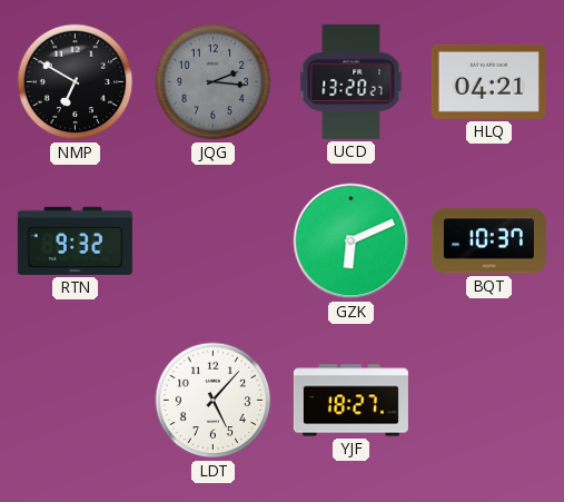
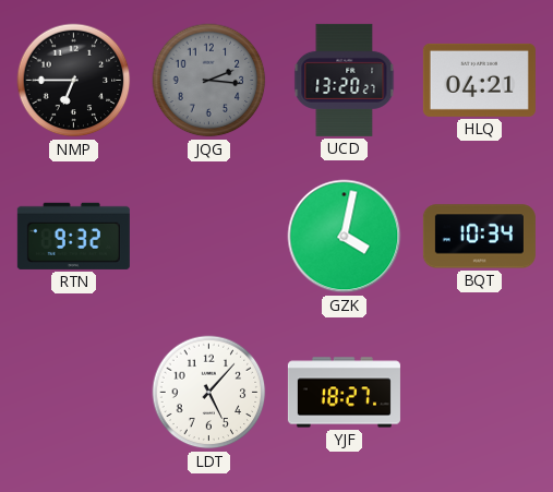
NMP: 6:50 -> 6:45
GZK: 6:11 -> 4:02
BQT: 10:37 -> 10:34
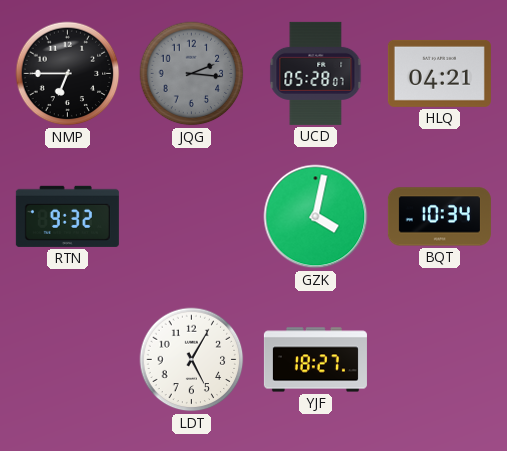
UCD: 13:20 -> 05:28
LDT: 5:07 -> 5:05
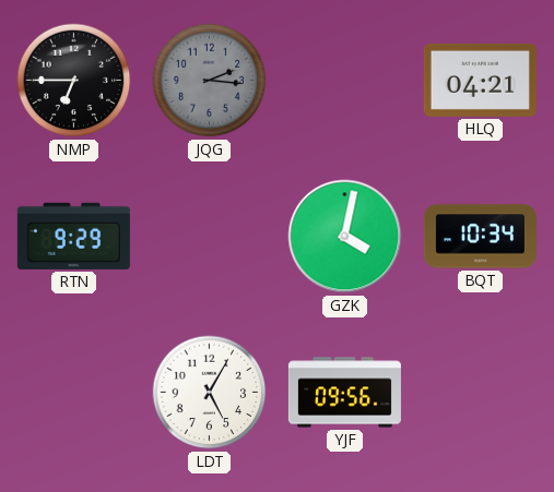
UCD: 05:28 -> none
RTN: 9:32 -> 9:29
YJF: 18:27 -> 09:56
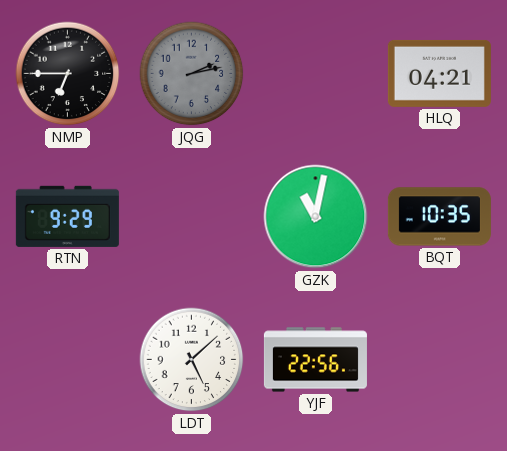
JQG: 2:16 -> 2:13
GZK: 4:02 -> 11:02
BQT: 10:34 -> 10:35
LDT: 5:05 -> 5:08
YJF: 09:56 -> 22:56
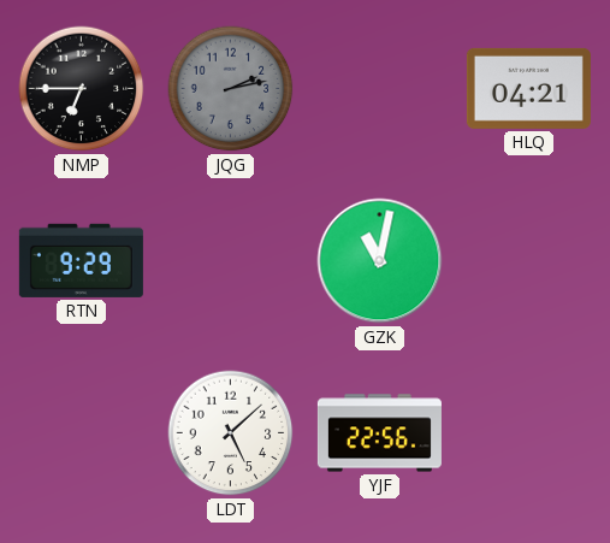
BQT: 10:35 -> none
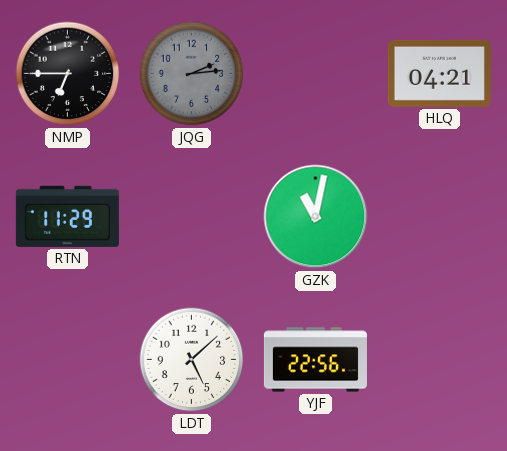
JQG: 2:13 -> 2:14
RTN: 9:29 -> 11:29
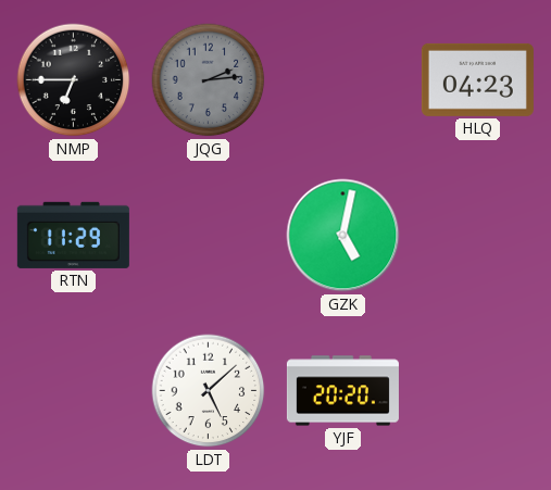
HLQ: 04:21 -> 04:23
GZK: 11:02 -> 5:02
YJF: 22:56 -> 20:20
